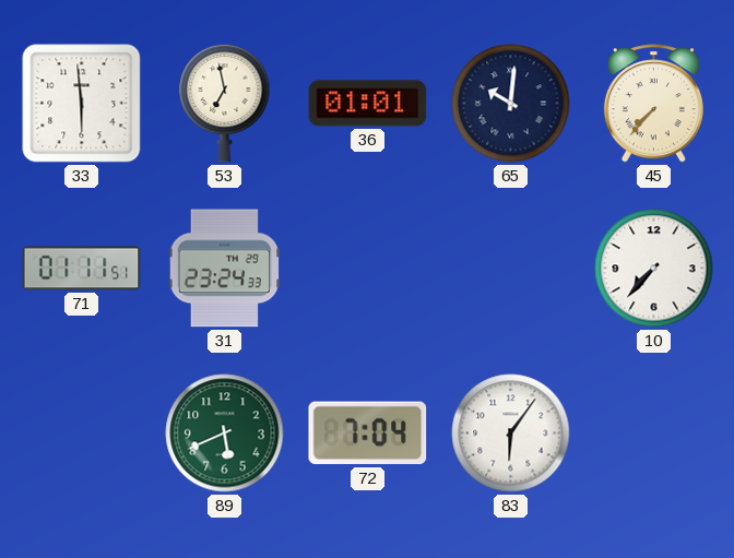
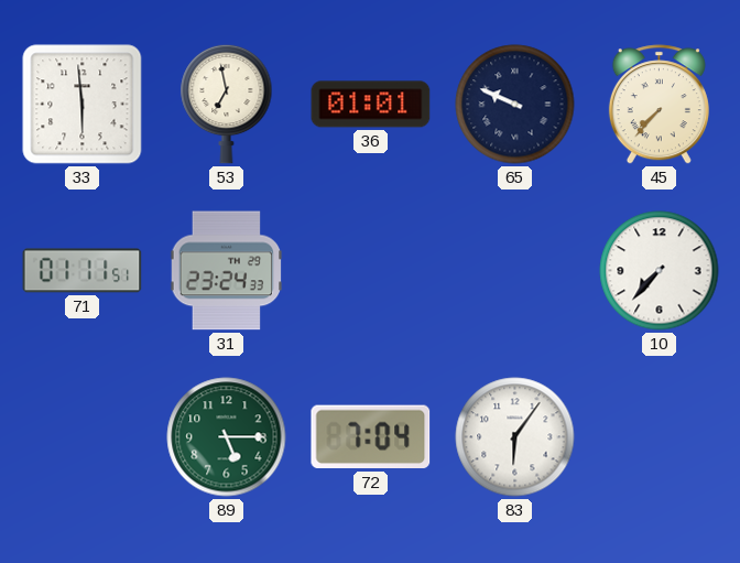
65: 10:01 -> 9:49
89: 5:41 -> 5:15
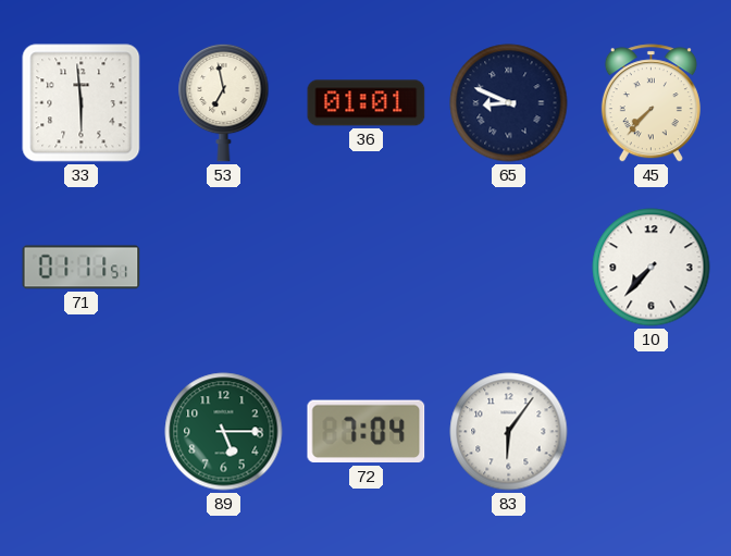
65: 9:49 -> 8:49
31: 23:24 -> none
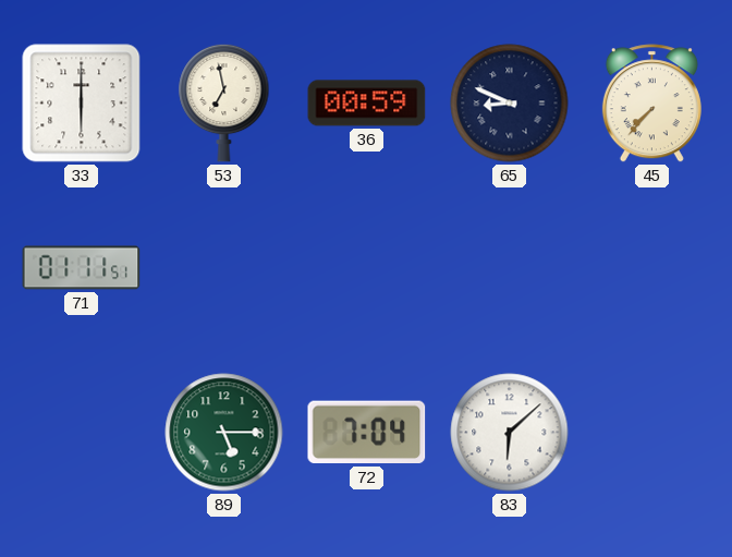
33: 5:59 -> 6:00
36: 01:01 -> 00:59
10: 7:37 -> none
83: 6:06 -> 6:08
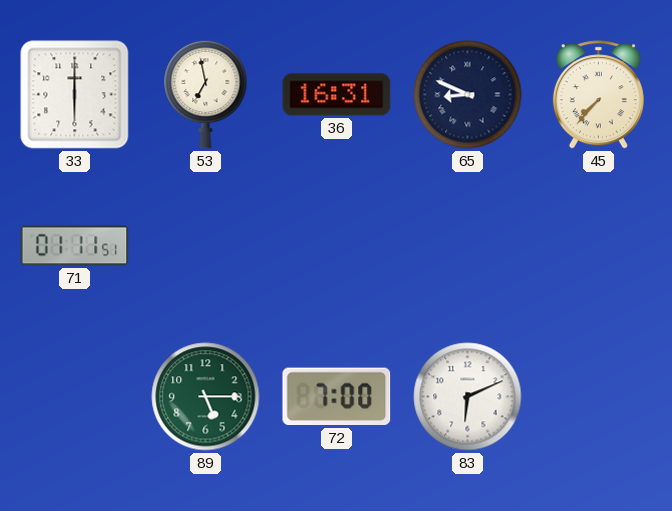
36: 00:59 -> 16:31
72: 7:04 -> 7:00
83: 6:08 -> 6:11
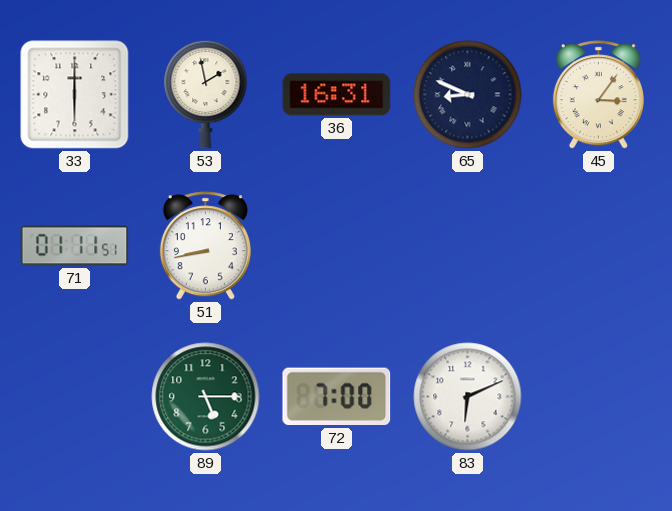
53: 6:58 -> 1:58
45: 7:37 -> 3:06
51: none -> 8:43
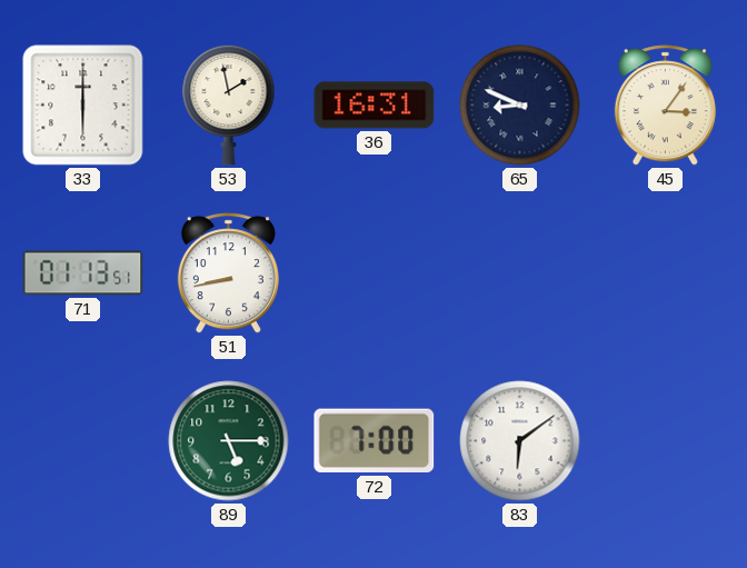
71: 01:11 -> 01:13
83: 6:11 -> 6:09
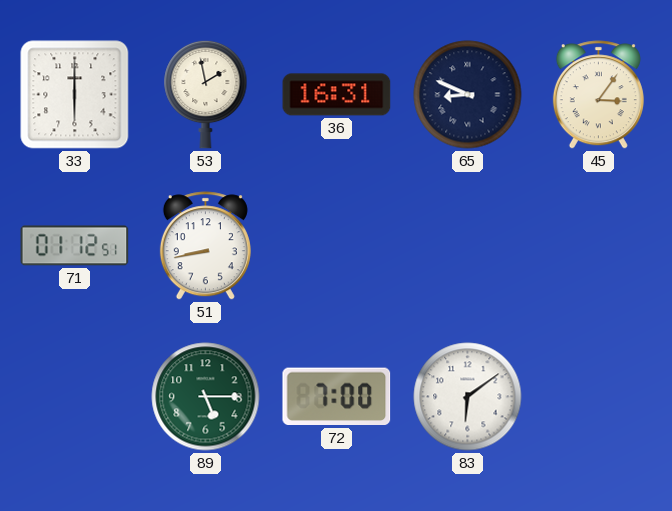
71: 01:13 -> 01:12
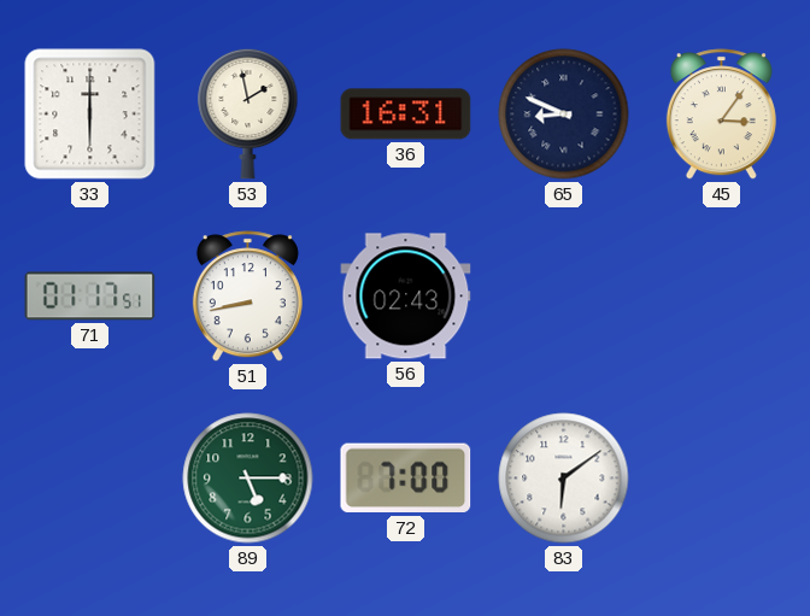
71: 01:12 -> 01:17
56: none -> 02:43
